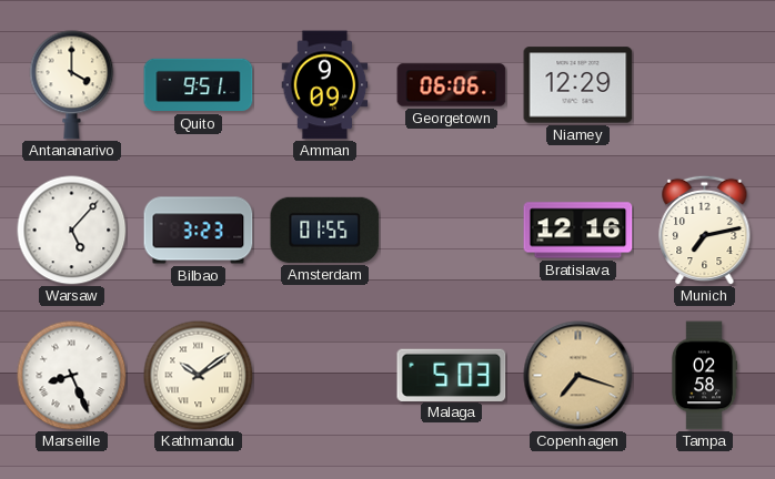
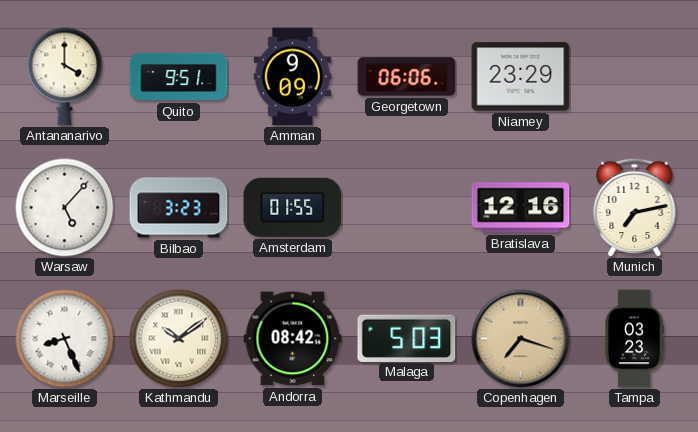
Niamey: 12:29 -> 23:29
Andorra: none -> 08:42
Tampa: 02:58 -> 03:23
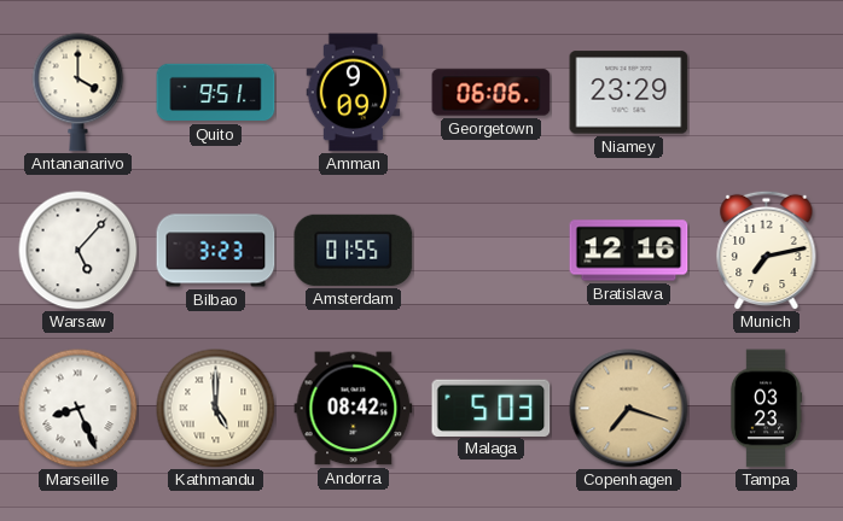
Kathmandu: 10:09 -> 5:00
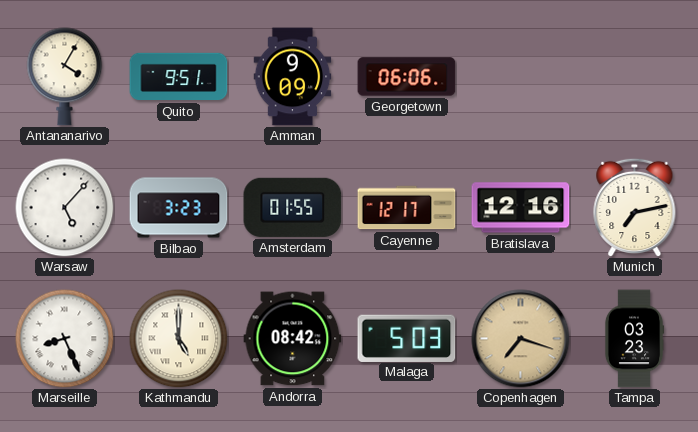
Antananarivo: 4:00 -> 4:05
Niamey: 23:29 -> none
Cayenne: none -> 12:17
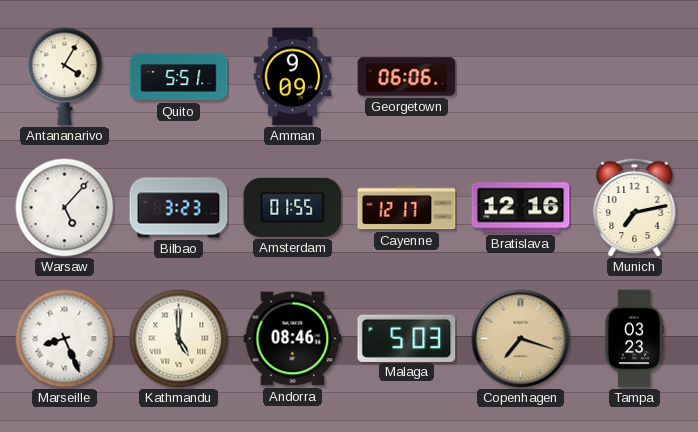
Quito: 9:51 -> 5:51
Andorra: 08:42 -> 08:46
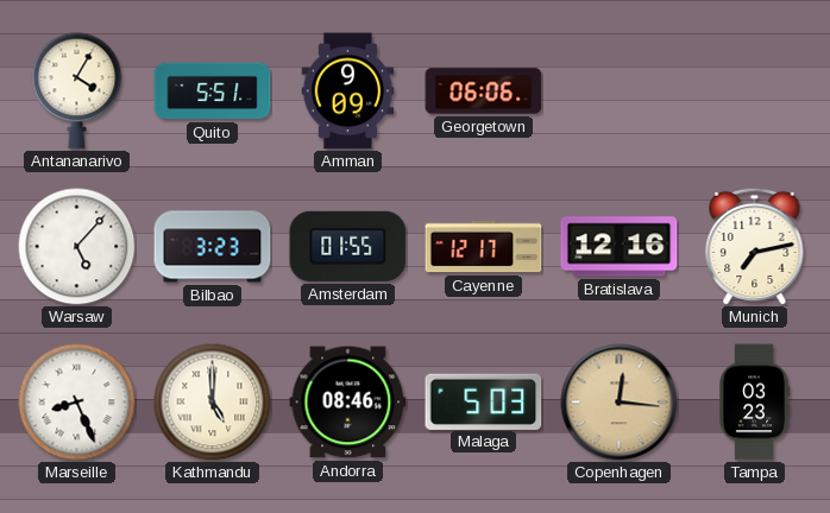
Copenhagen: 7:18 -> 12:16
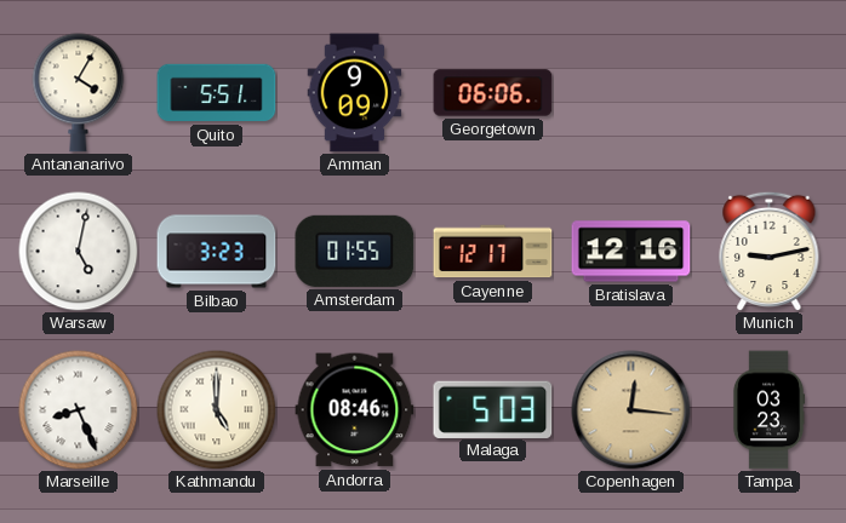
Warsaw: 5:07 -> 5:02
Munich: 7:13 -> 9:13
